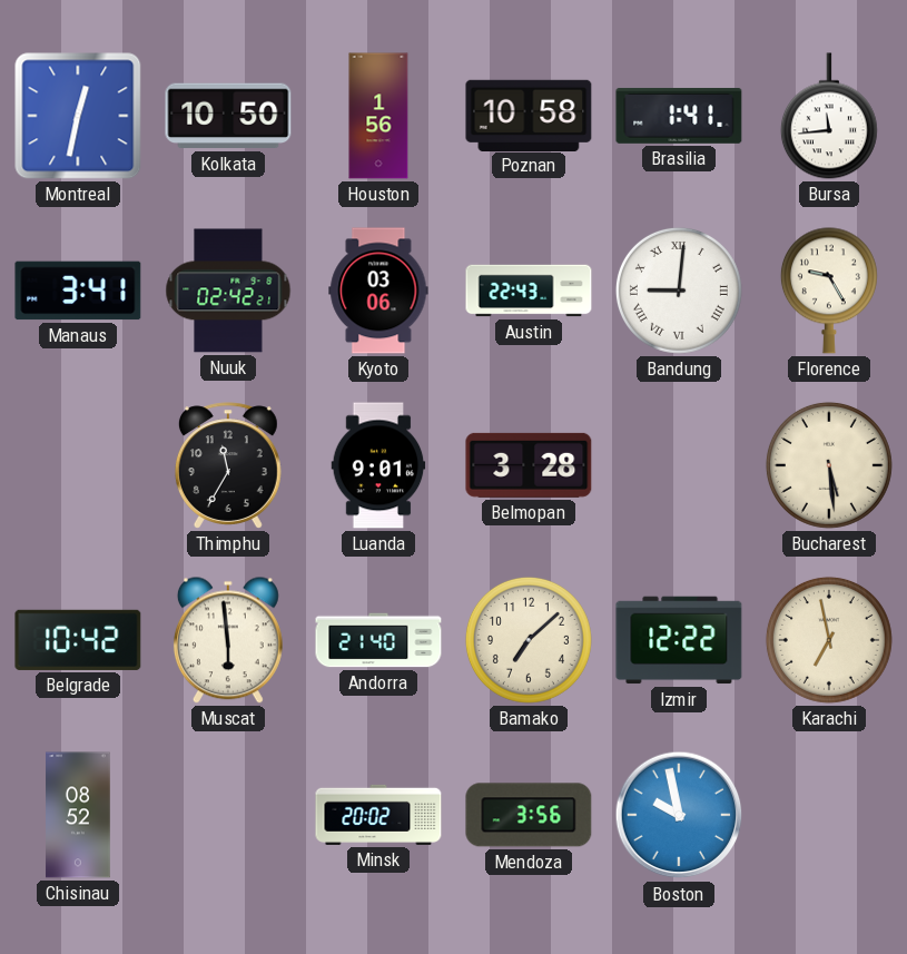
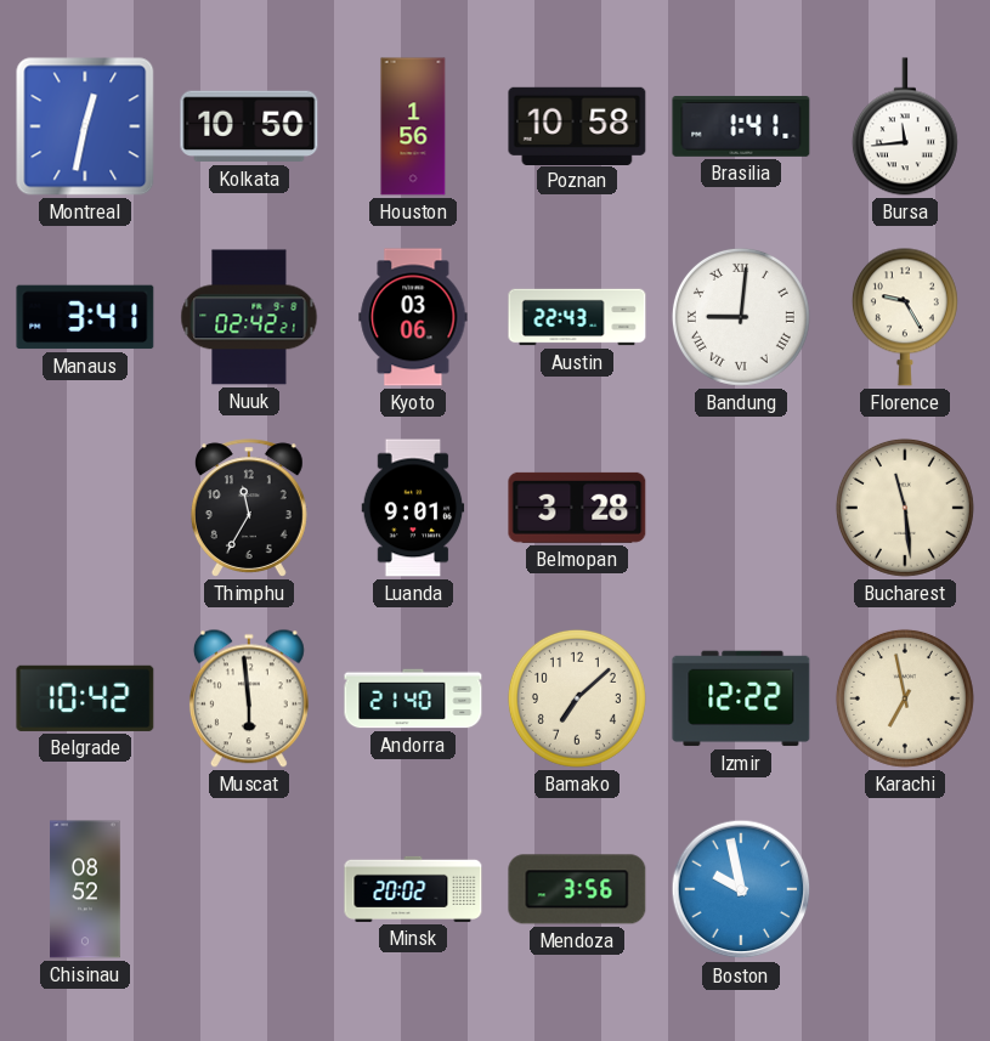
Bucharest: 5:29 -> 11:29
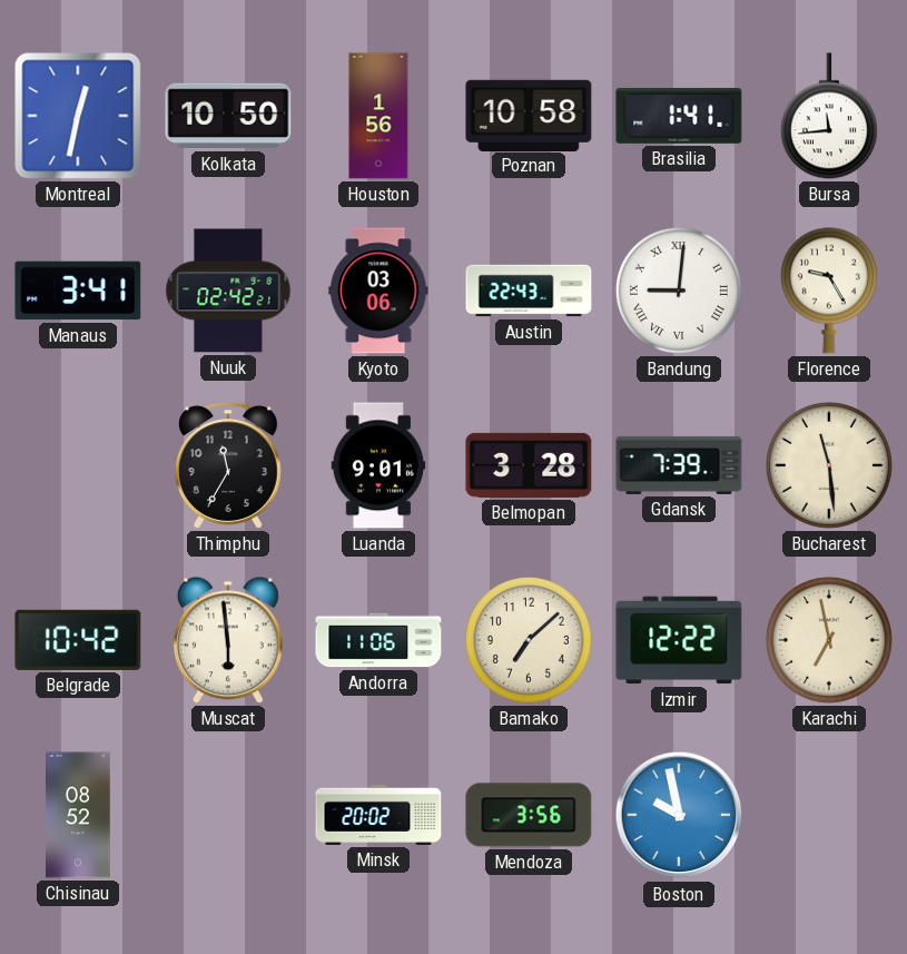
Gdansk: none -> 7:39
Andorra: 21:40 -> 11:06
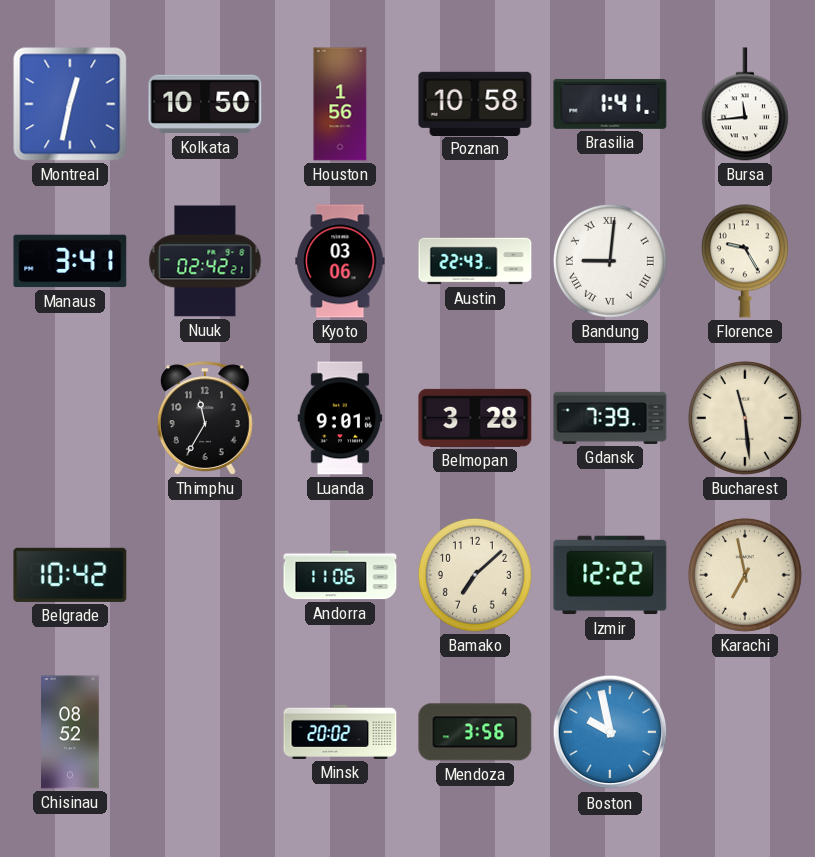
Muscat: 5:59 -> none
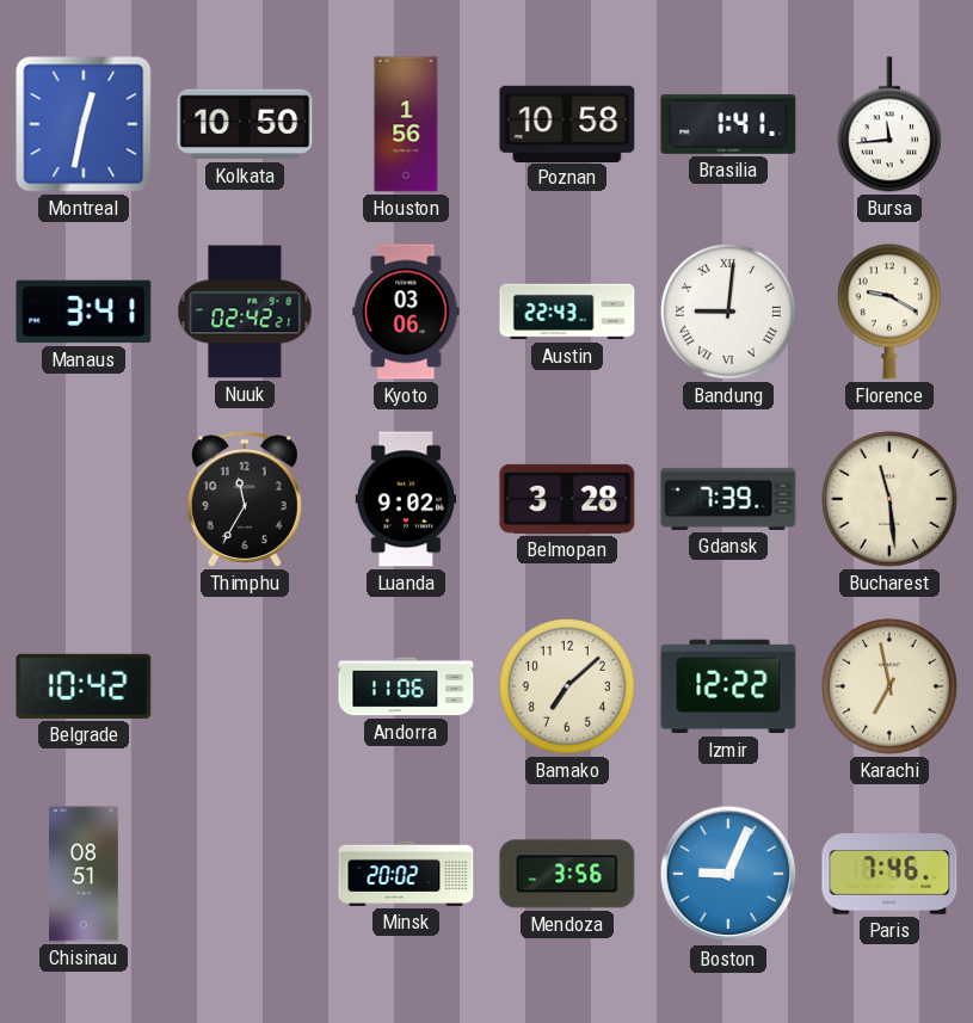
Florence: 9:25 -> 9:20
Luanda: 9:01 -> 9:02
Chisinau: 08:52 -> 08:51
Boston: 9:58 -> 9:04
Paris: none -> 7:46
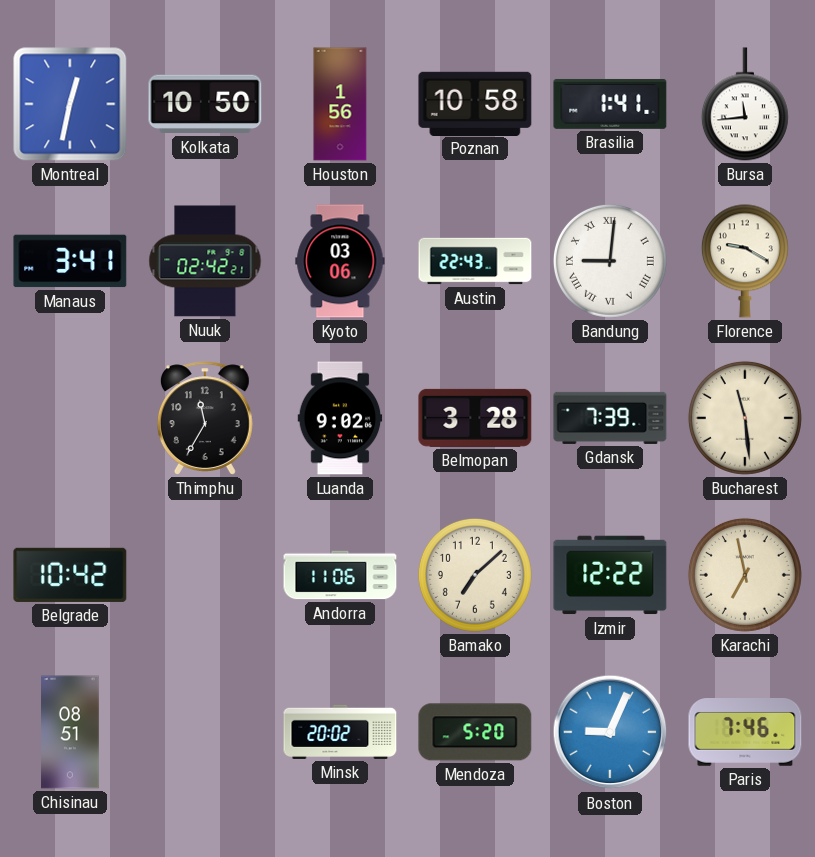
Mendoza: 3:56 -> 5:20
